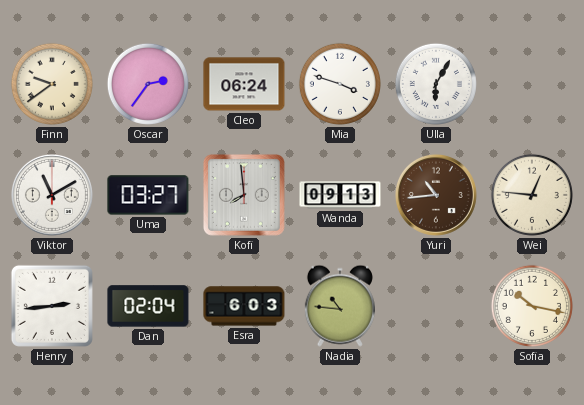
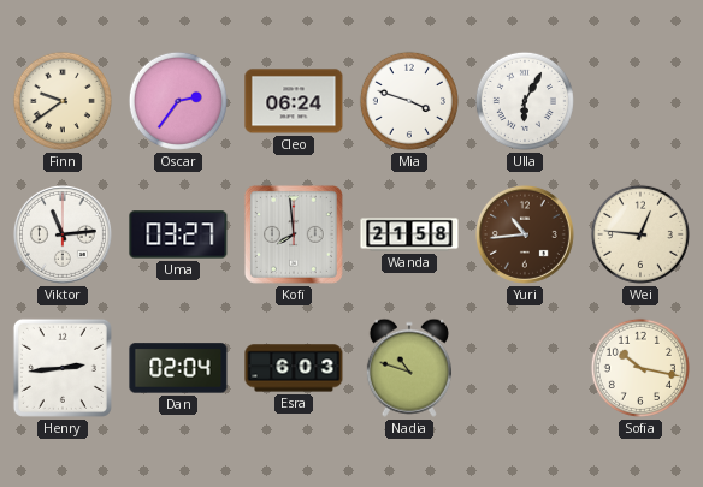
Viktor: 11:10 -> 11:14
Wanda: 09:13 -> 21:58
Nadia: 10:46 -> 10:48
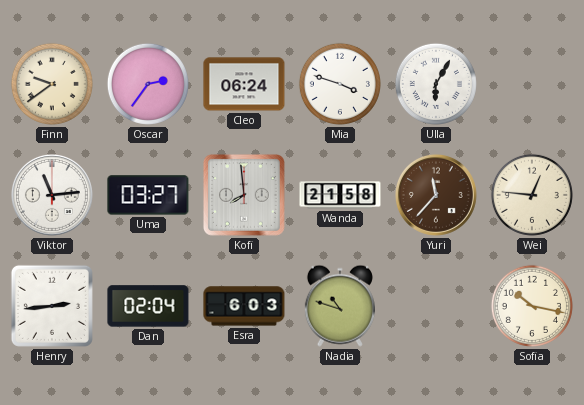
Yuri: 10:44 -> 11:37
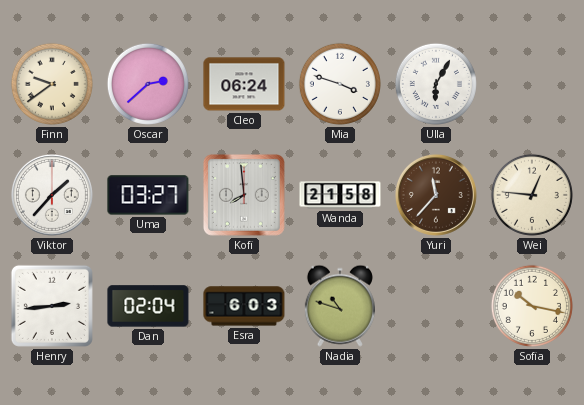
Oscar: 2:36 -> 2:38
Viktor: 11:14 -> 1:37
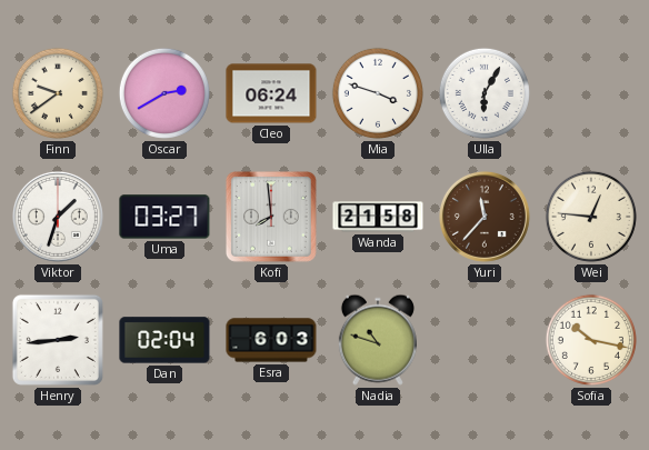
Oscar: 2:38 -> 2:40
Viktor: 1:37 -> 1:33
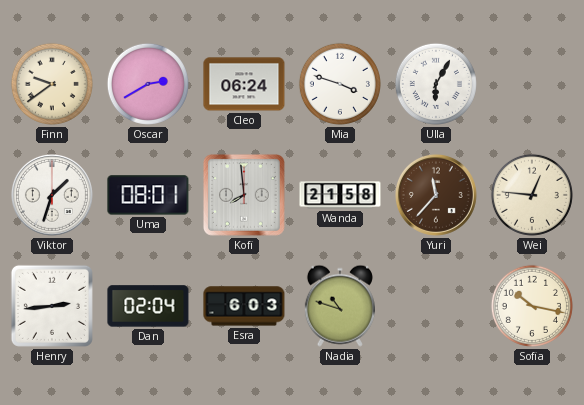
Uma: 03:27 -> 08:01
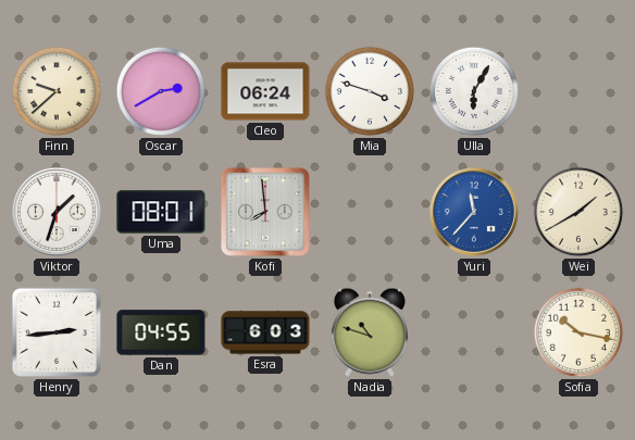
Finn: 9:39 -> 9:38
Wanda: 21:58 -> none
Yuri dial: brown -> blue
Wei: 12:46 -> 1:40
Dan: 02:04 -> 04:55
